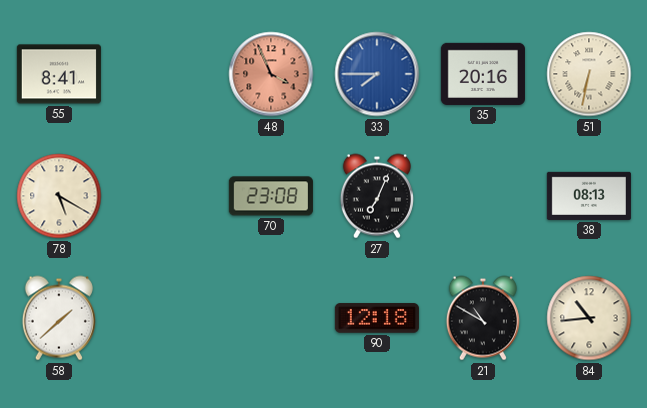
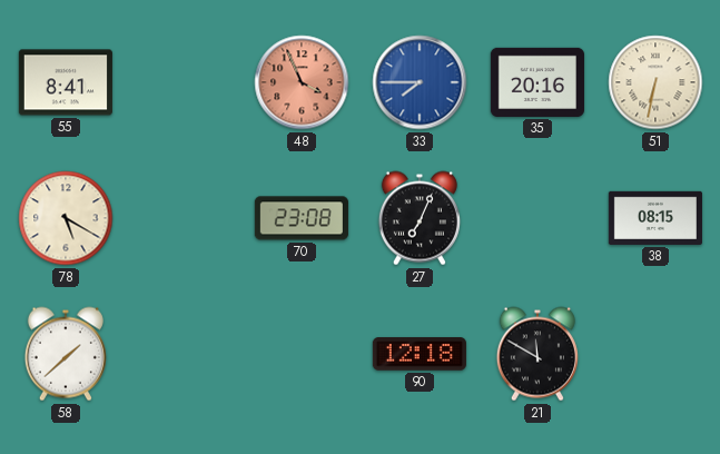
38: 08:13 -> 08:15
21: 10:50 -> 11:50
84: 10:44 -> none
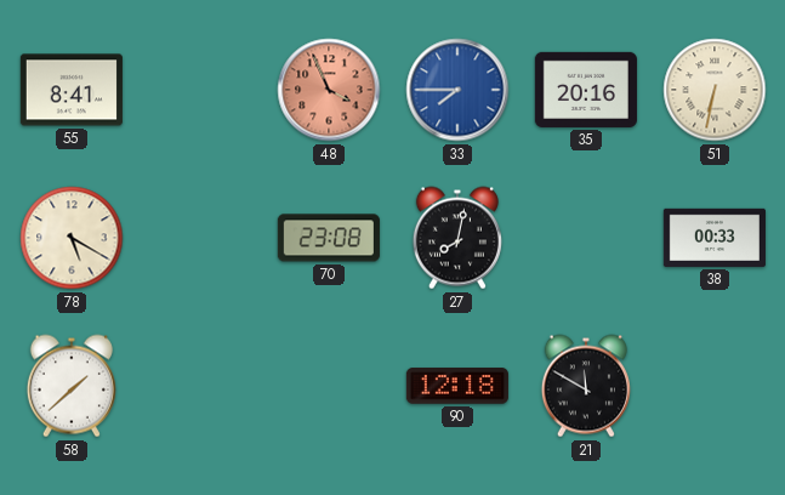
27: 7:04 -> 8:02
38: 08:15 -> 00:33
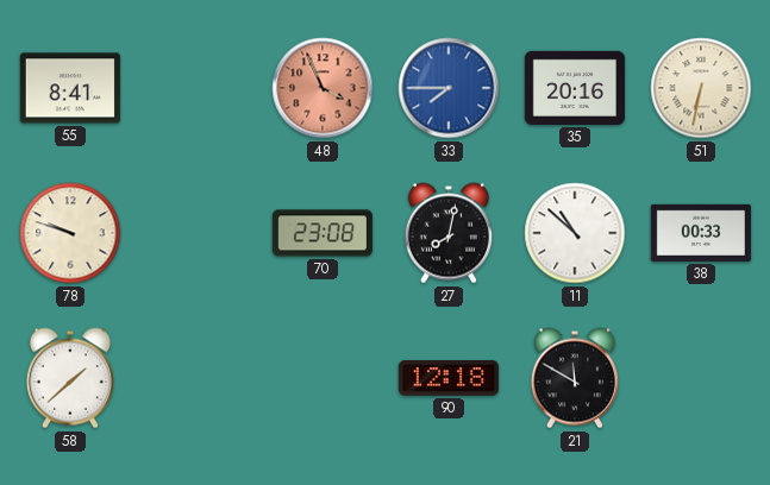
78: 5:20 -> 9:48
11: none -> 10:52
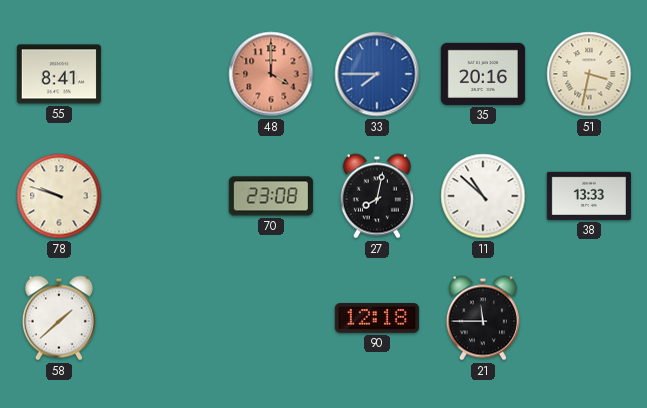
48: 3:56 -> 4:00
51: 6:32 -> 3:32
38: 00:33 -> 13:33
21: 11:50 -> 11:45
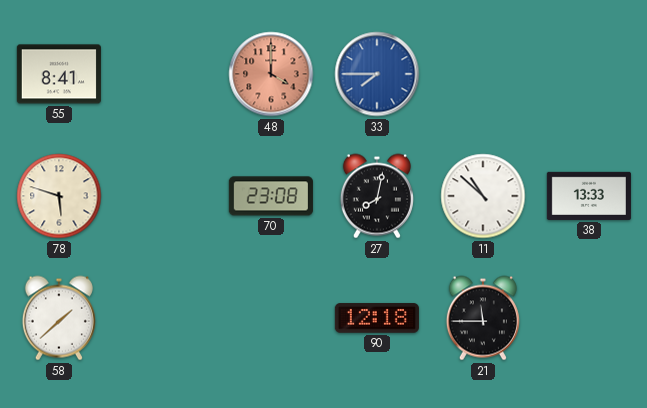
35: 20:16 -> none
51: 3:32 -> none
78: 9:48 -> 5:48
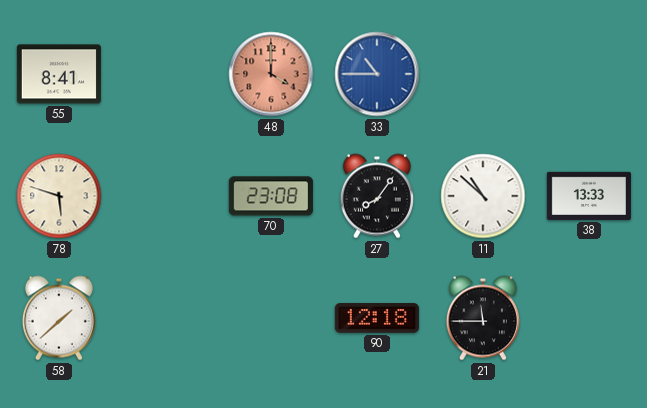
33: 7:45 -> 10:45
27: 8:02 -> 8:06
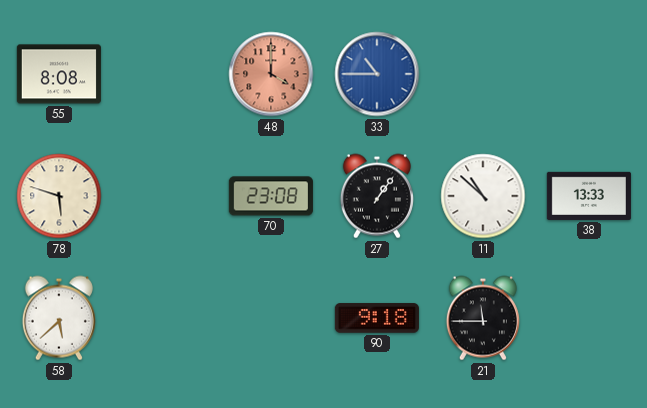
55: 8:41 -> 8:08
27: 8:06 -> 1:06
58: 1:38 -> 5:38
90: 12:18 -> 9:18
